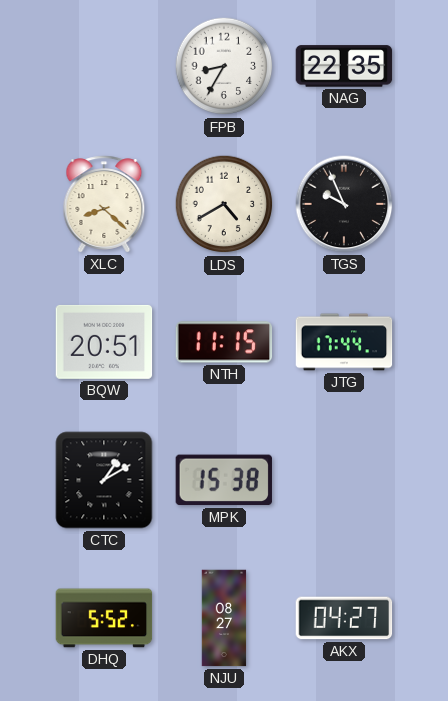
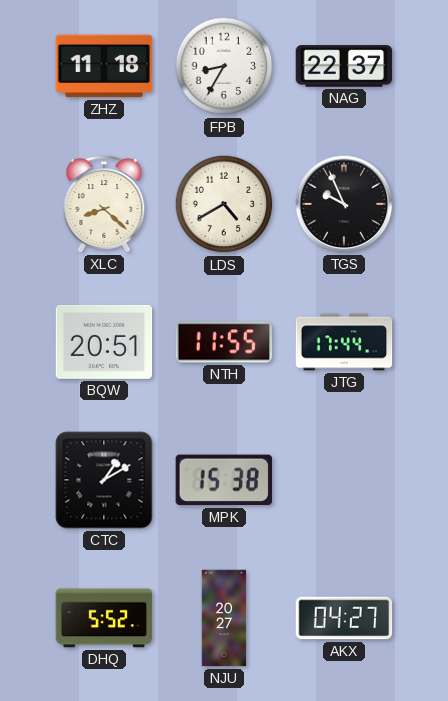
ZHZ: none -> 11:18
NAG: 22:35 -> 22:37
NTH: 11:15 -> 11:55
NJU: 08:27 -> 20:27
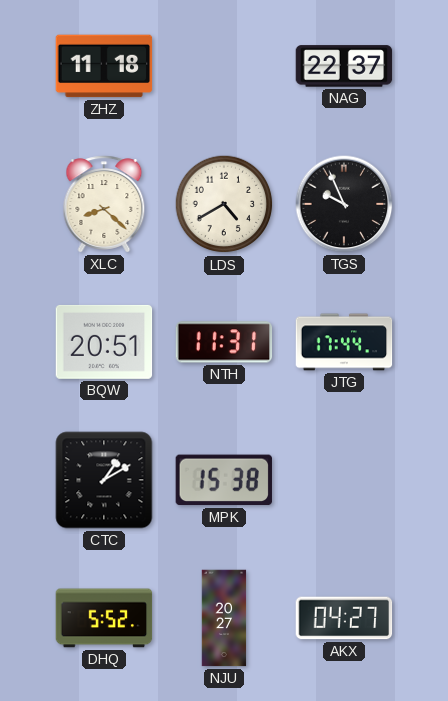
FPB: 8:35 -> none
NTH: 11:55 -> 11:31
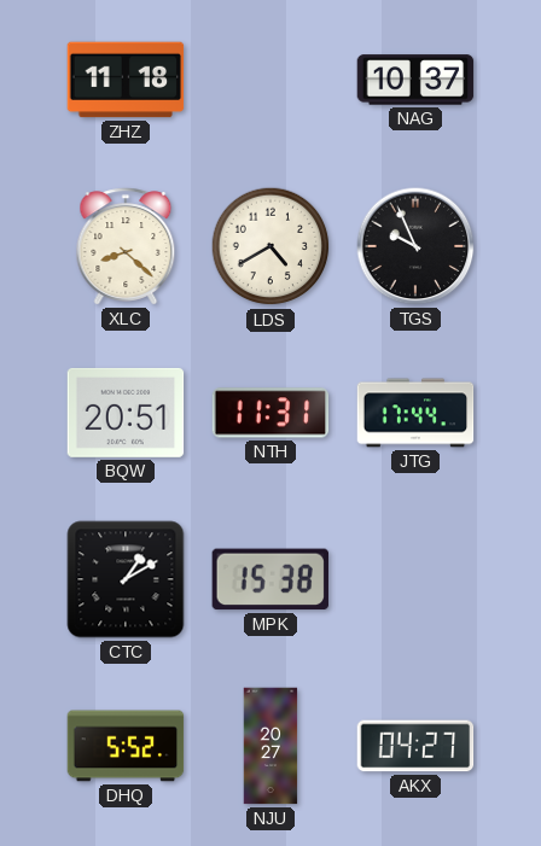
NAG: 22:37 -> 10:37
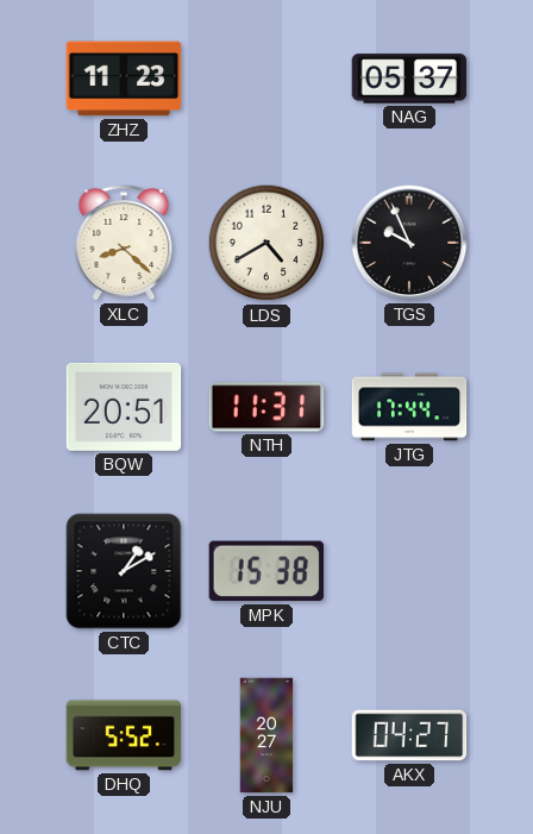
ZHZ: 11:18 -> 11:23
NAG: 10:37 -> 05:37
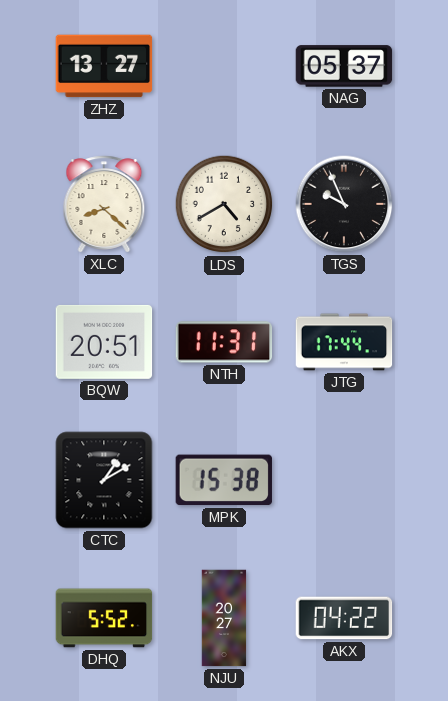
ZHZ: 11:23 -> 13:27
AKX: 04:27 -> 04:22
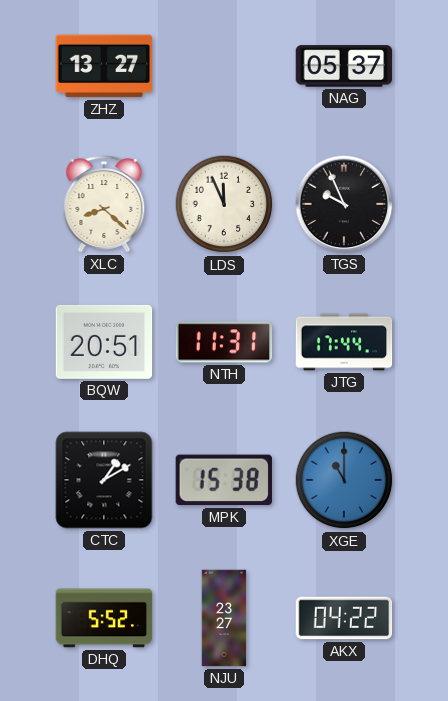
LDS: 4:40 -> 11:56
XGE: none -> 11:00
NJU: 20:27 -> 23:27
